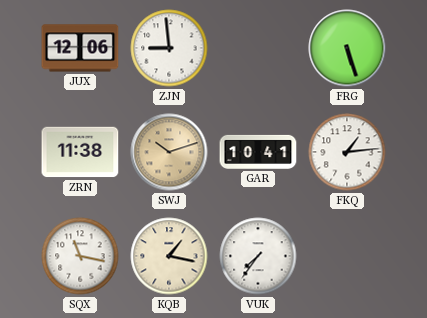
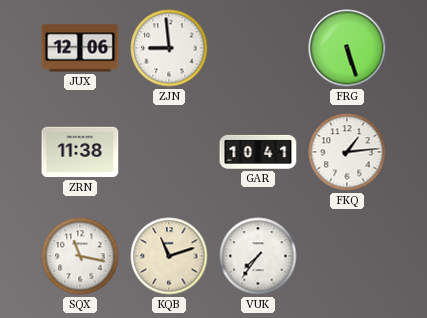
SWJ: 10:12 -> none
KQB: 1:17 -> 11:12
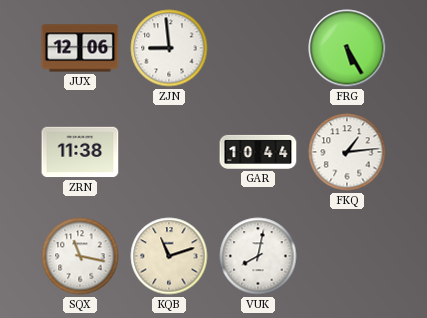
FRG: 5:27 -> 5:25
GAR: 10:41 -> 10:44
VUK: 7:36 -> 8:02
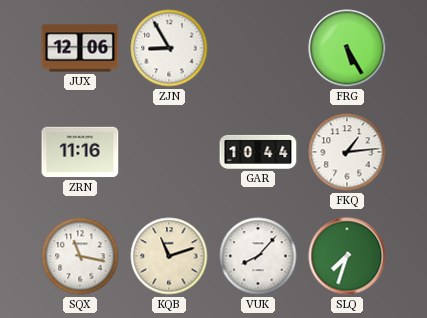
ZJN: 8:59 -> 8:55
ZRN: 11:38 -> 11:16
VUK: 8:02 -> 8:07
SLQ: none -> 7:33
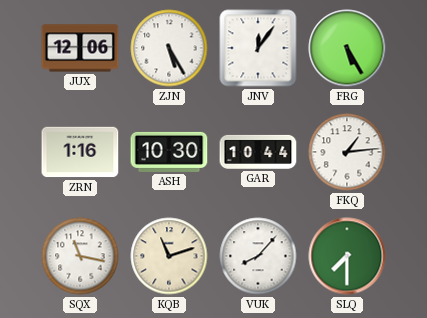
ZJN: 8:55 -> 5:25
JNV: none -> 12:06
ZRN: 11:16 -> 1:16
ASH: none -> 10:30
SLQ: 7:33 -> 7:30
